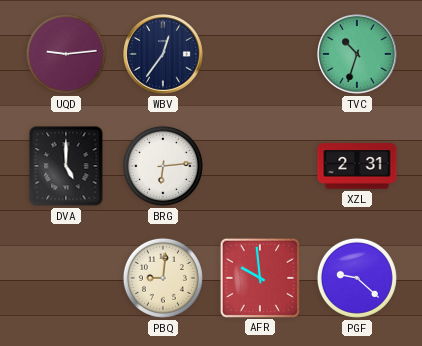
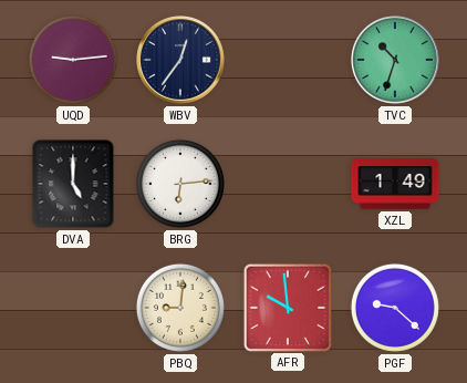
XZL: 2:31 -> 1:49
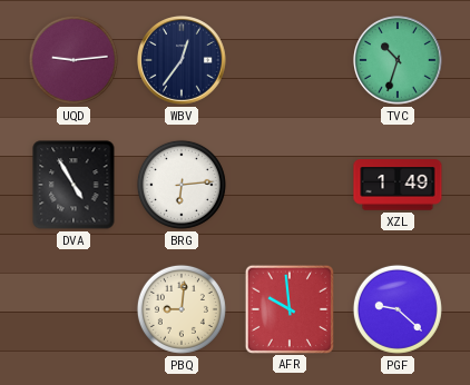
DVA: 5:00 -> 4:55
